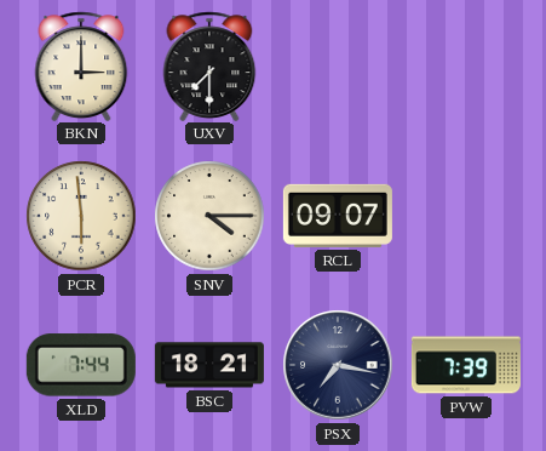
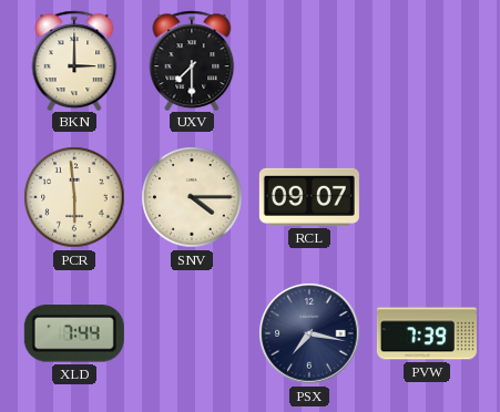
BSC: 18:21 -> none
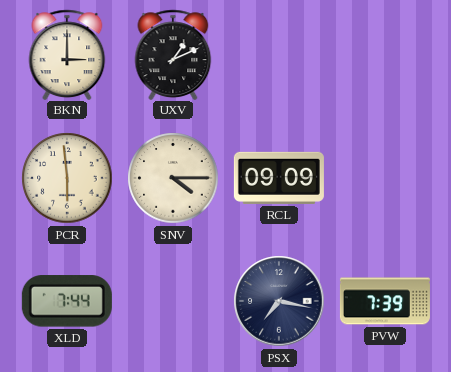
UXV: 7:30 -> 1:11
RCL: 09:07 -> 09:09
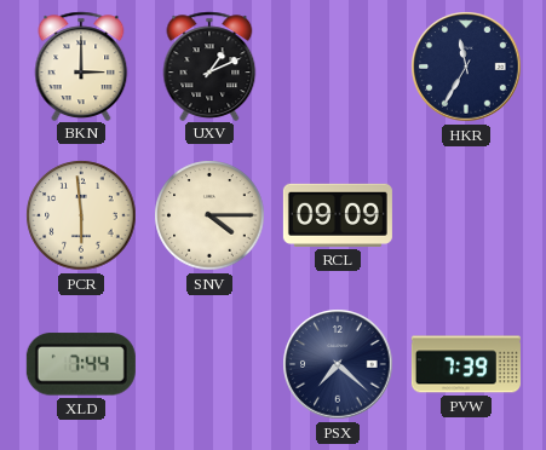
HKR: none -> 11:35
PSX: 7:17 -> 7:22
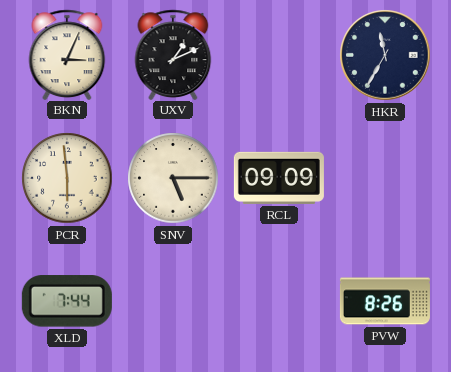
BKN: 3:00 -> 3:04
SNV: 4:15 -> 5:15
PSX: 7:22 -> none
PVW: 7:39 -> 8:26
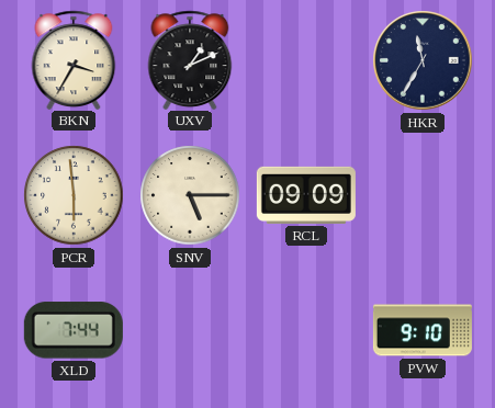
BKN: 3:04 -> 3:35
PVW: 8:26 -> 9:10
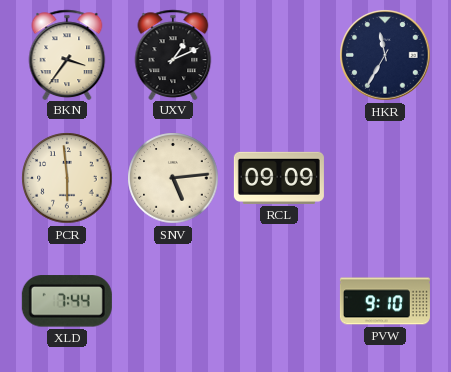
BKN: 3:35 -> 3:36
SNV: 5:15 -> 5:14
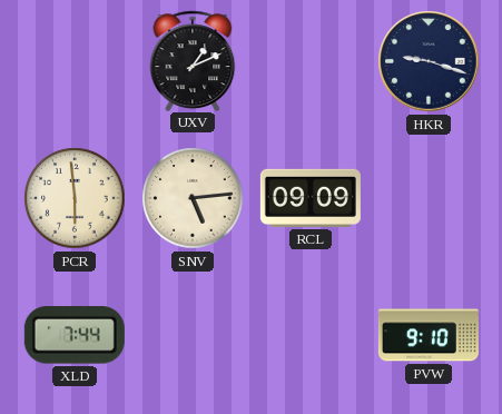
BKN: 3:36 -> none
HKR: 11:35 -> 9:18
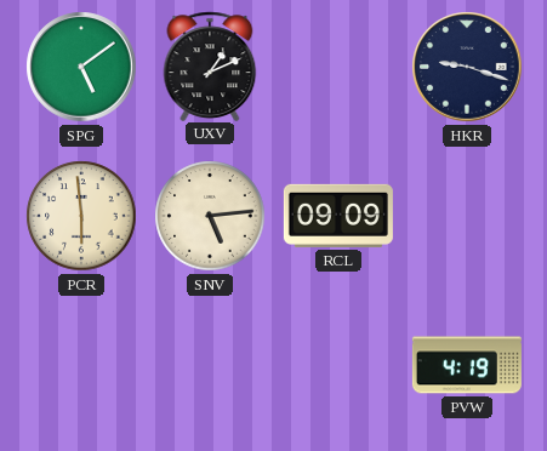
SPG: none -> 5:09
XLD: 7:44 -> none
PVW: 9:10 -> 4:19
